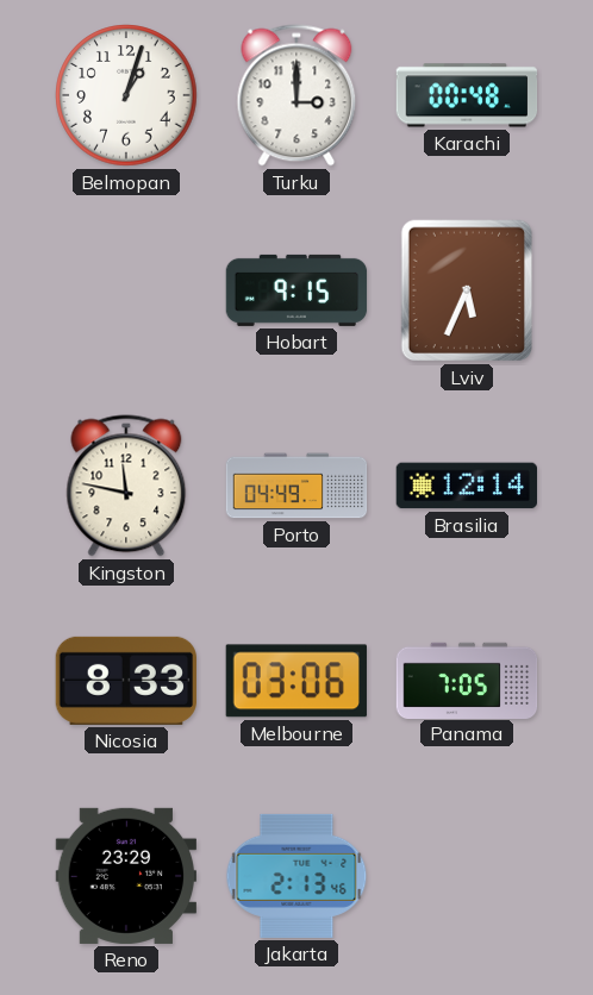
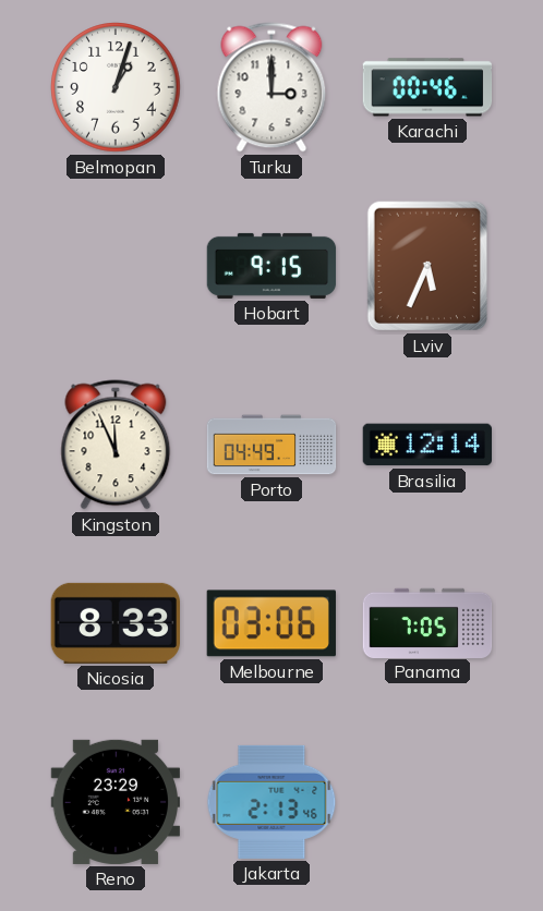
Karachi: 00:48 -> 00:46
Kingston: 11:47 -> 11:56
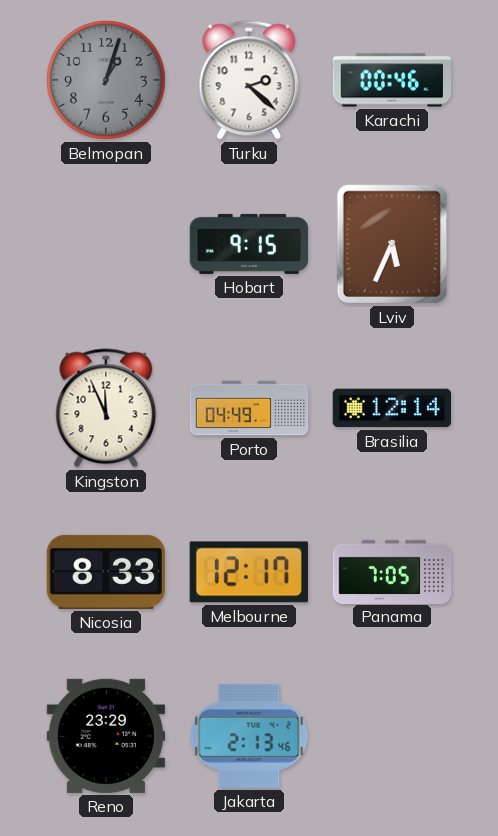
Belmopan dial: white -> grey
Turku: 3:00 -> 2:22
Melbourne: 03:06 -> 12:17
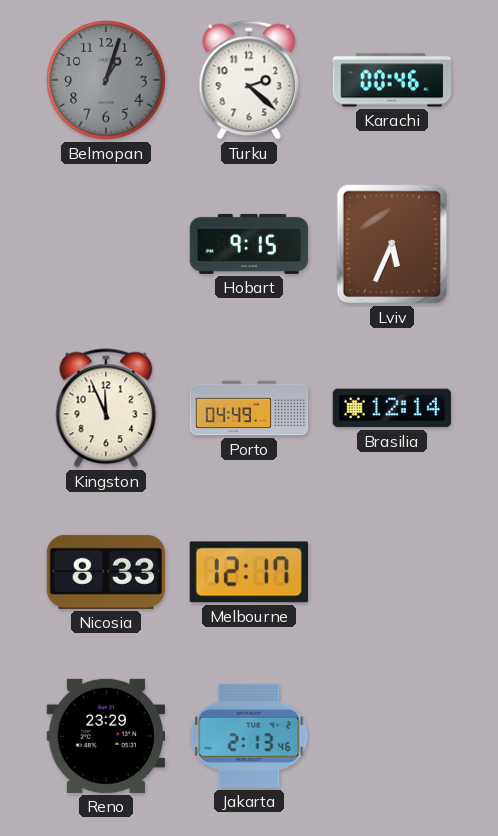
Panama: 7:05 -> none
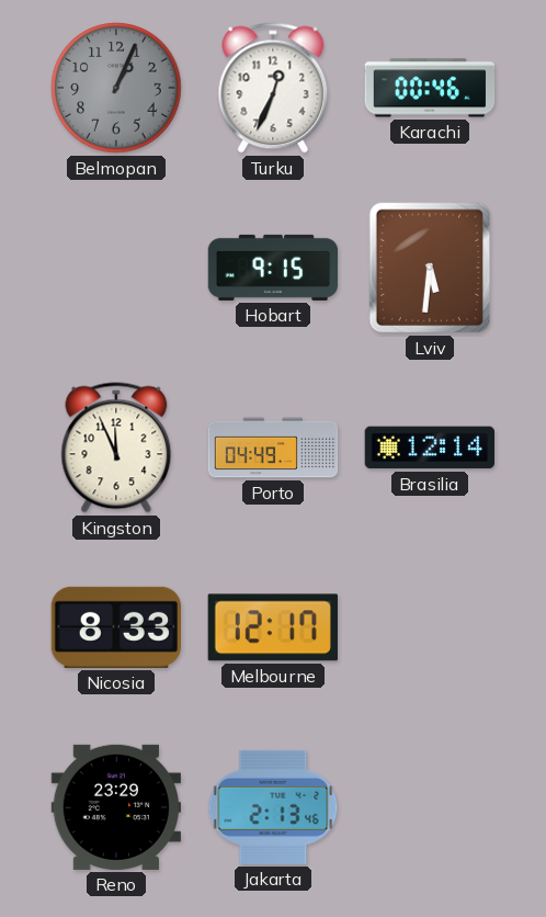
Belmopan: 1:03 -> 1:04
Turku: 2:22 -> 12:34
Lviv: 5:34 -> 5:31
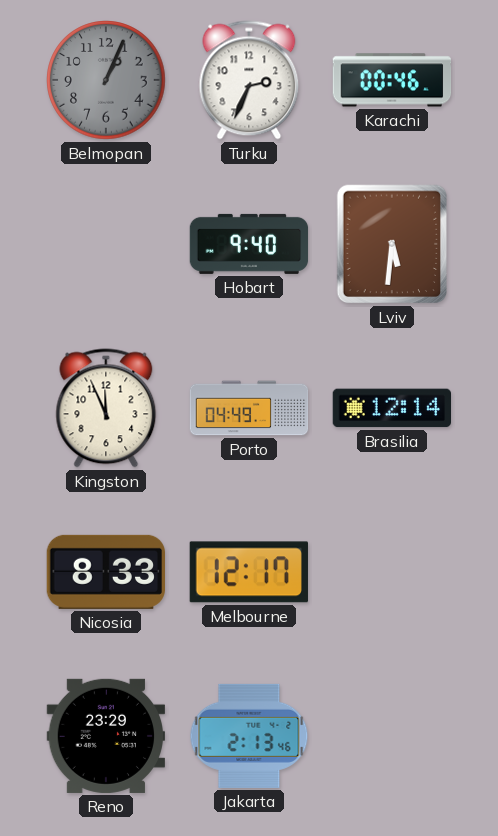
Turku: 12:34 -> 2:34
Hobart: 9:15 -> 9:40
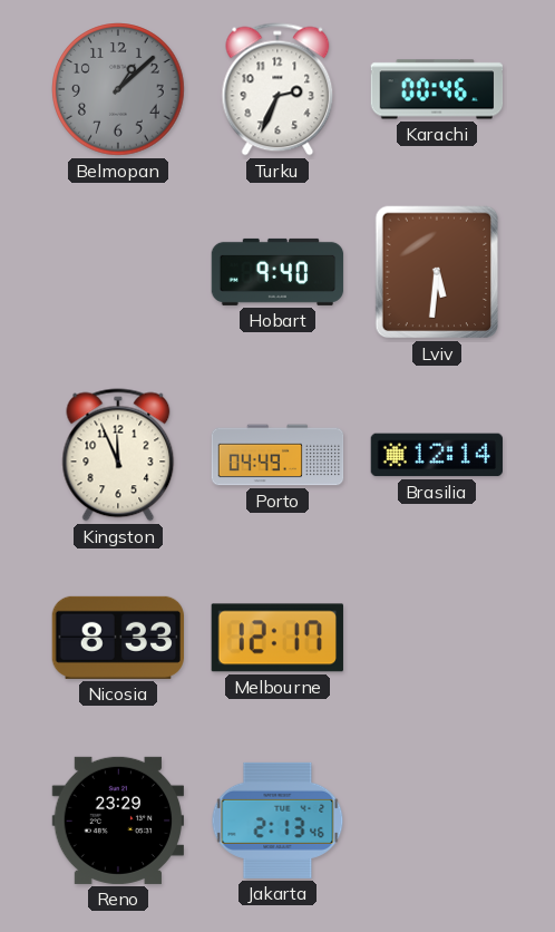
Belmopan: 1:04 -> 1:08
